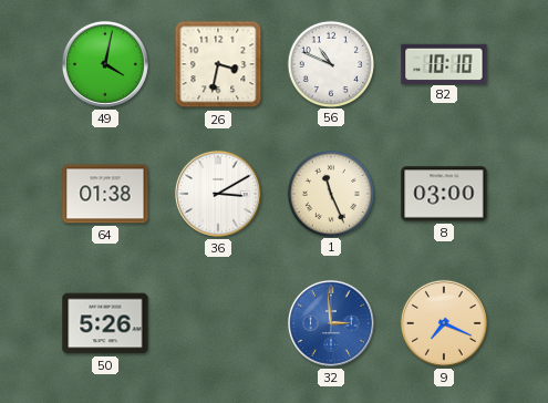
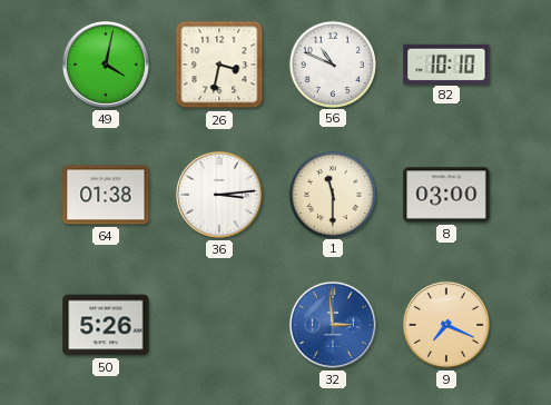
36: 3:10 -> 3:14
1: 11:26 -> 11:30
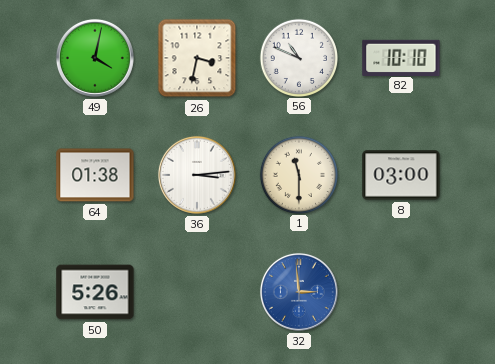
9: 7:19 -> none
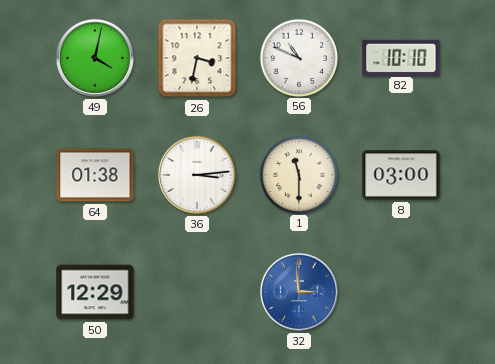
50: 5:26 -> 12:29
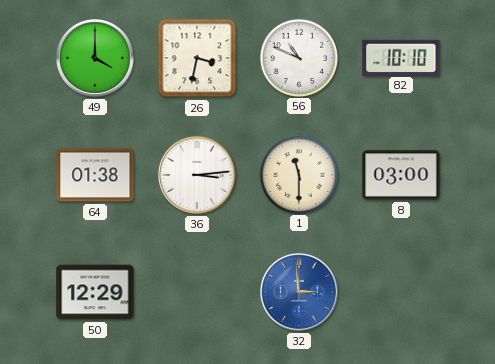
49: 4:02 -> 4:00
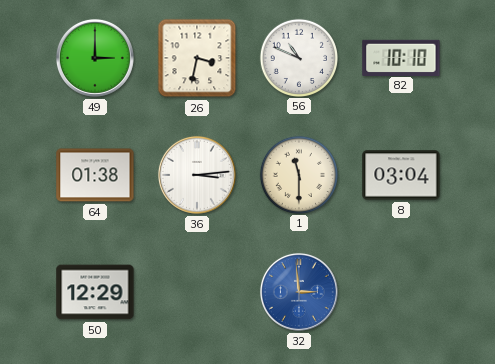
49: 4:00 -> 3:00
8: 03:00 -> 03:04
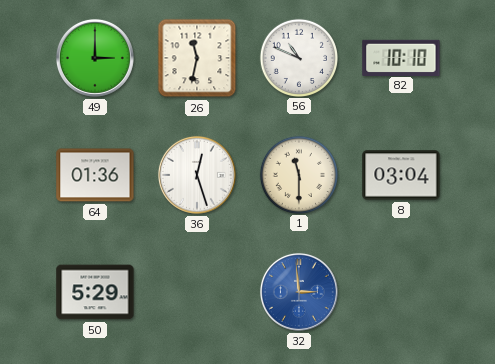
26: 3:32 -> 11:32
64: 01:38 -> 01:36
36: 3:14 -> 12:27
50: 12:29 -> 5:29
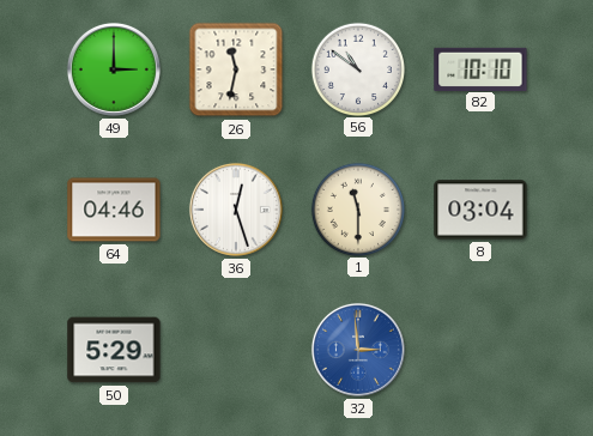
56: 10:49 -> 10:51
64: 01:36 -> 04:46
